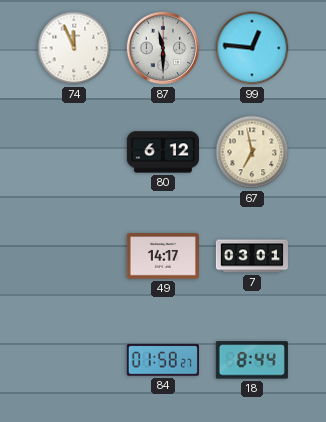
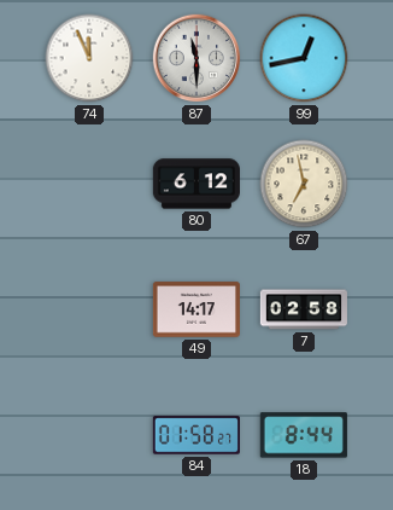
99: 12:46 -> 12:43
7: 03:01 -> 02:58
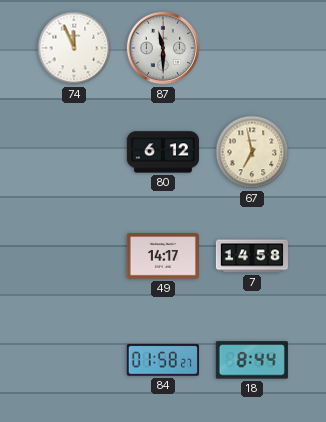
99: 12:43 -> none
7: 02:58 -> 14:58
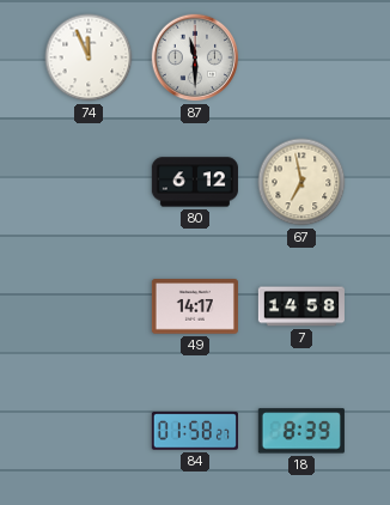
18: 8:44 -> 8:39
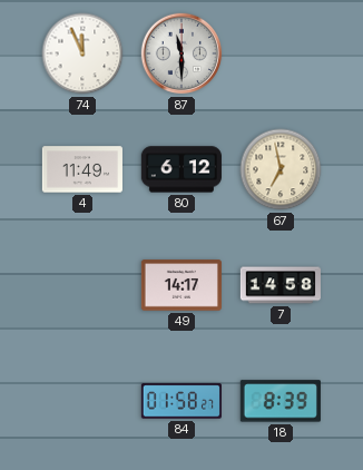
4: none -> 11:49
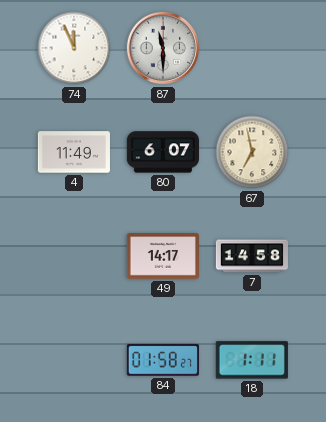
80: 6:12 -> 6:07
18: 8:39 -> 1:11
